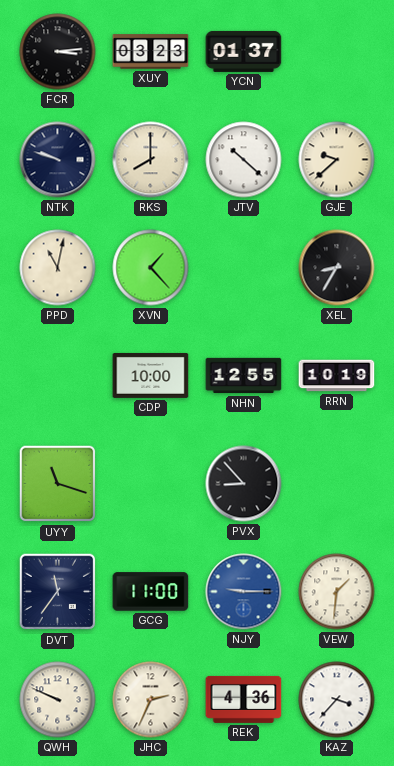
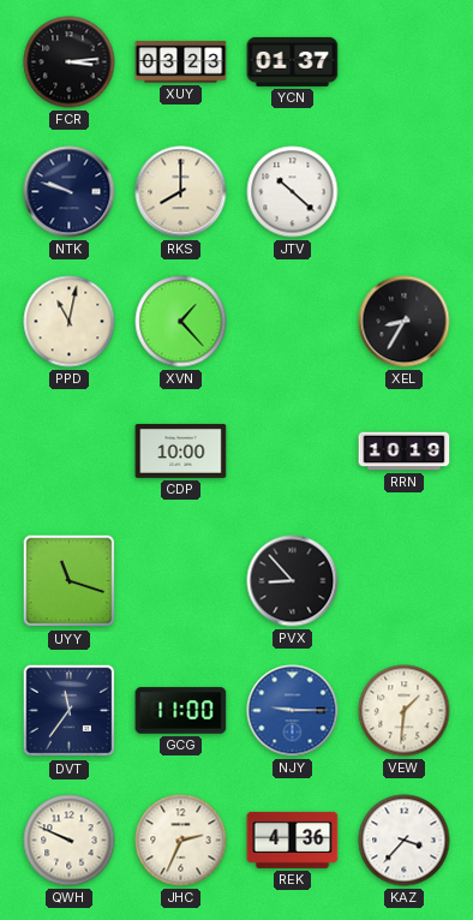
GJE: 9:38 -> none
NHN: 12:55 -> none
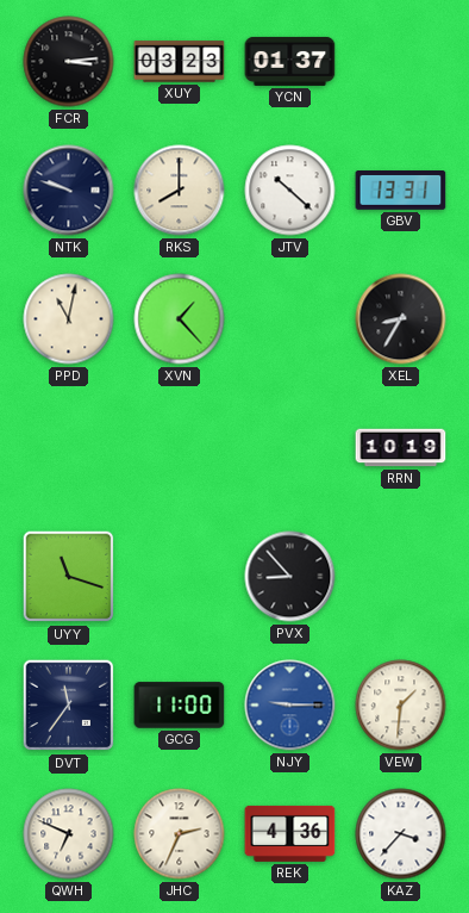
GBV: none -> 13:31
CDP: 10:00 -> none
QWH: 9:49 -> 6:49
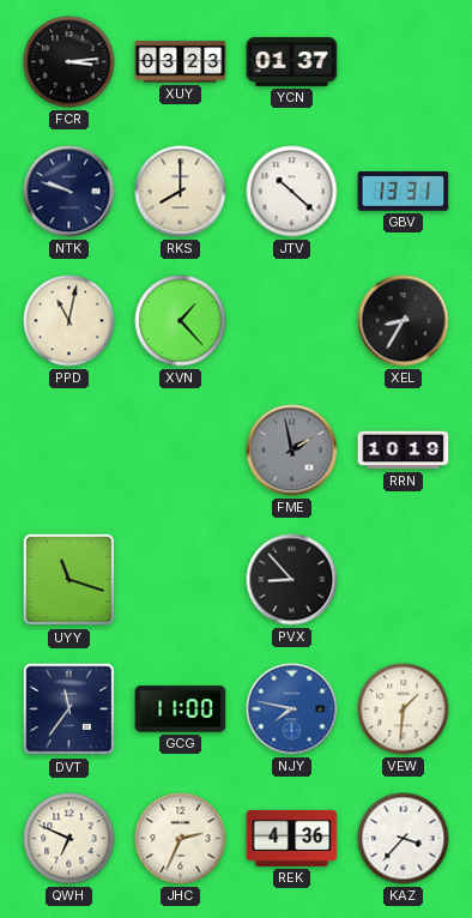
FME: none -> 1:58
NJY: 9:15 -> 7:47
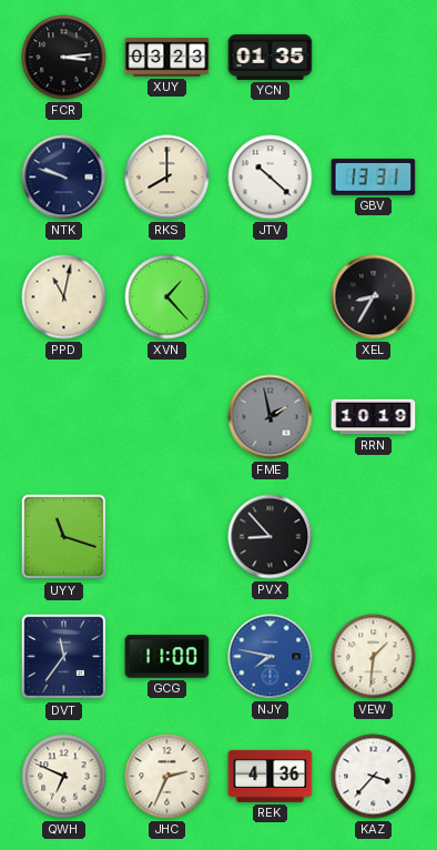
YCN: 01:37 -> 01:35
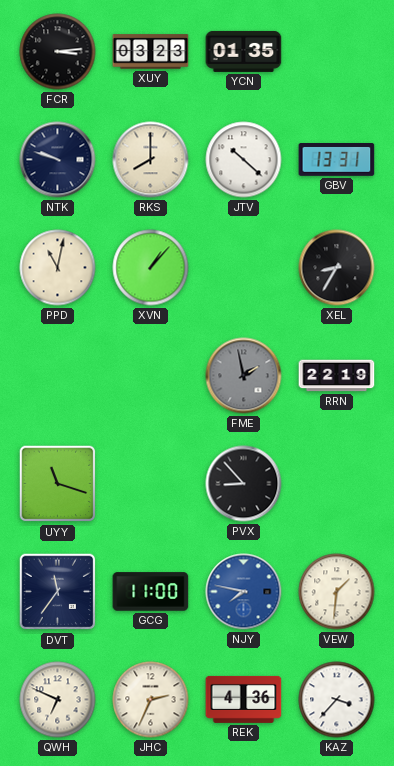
XVN: 1:23 -> 1:07
RRN: 10:19 -> 22:19
